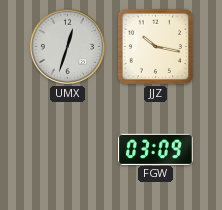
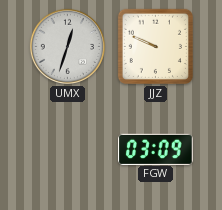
JJZ: 10:17 -> 9:49
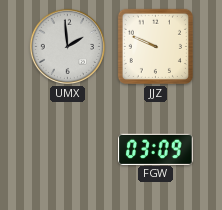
UMX: 12:33 -> 1:59
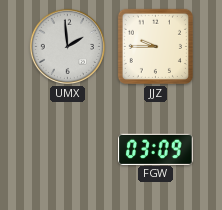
JJZ: 9:49 -> 9:45
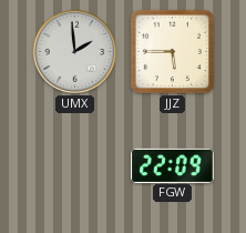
JJZ: 9:45 -> 5:45
FGW: 03:09 -> 22:09
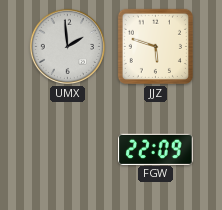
JJZ: 5:45 -> 5:48
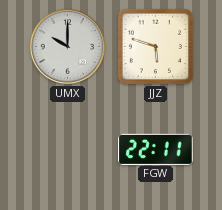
UMX: 1:59 -> 10:00
FGW: 22:09 -> 22:11
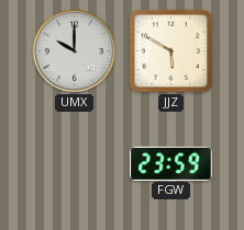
JJZ: 5:48 -> 5:50
FGW: 22:11 -> 23:59
